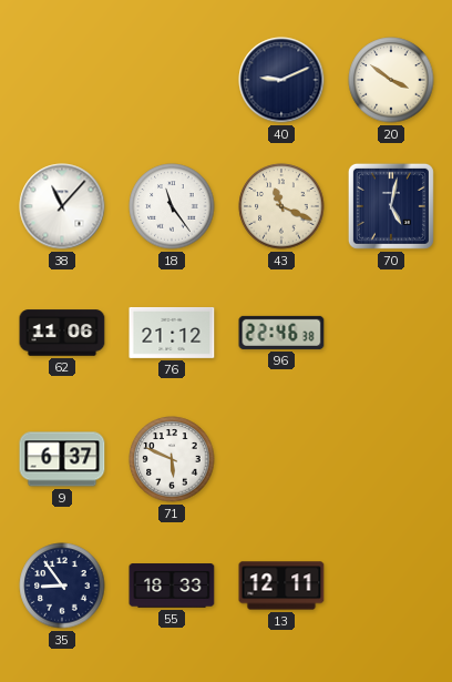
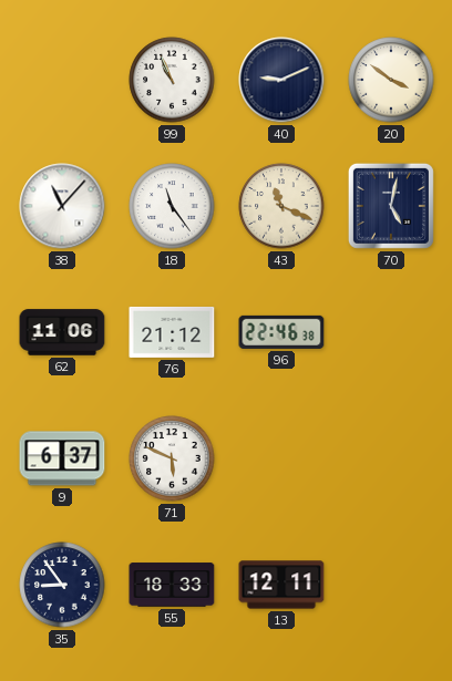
99: none -> 10:56
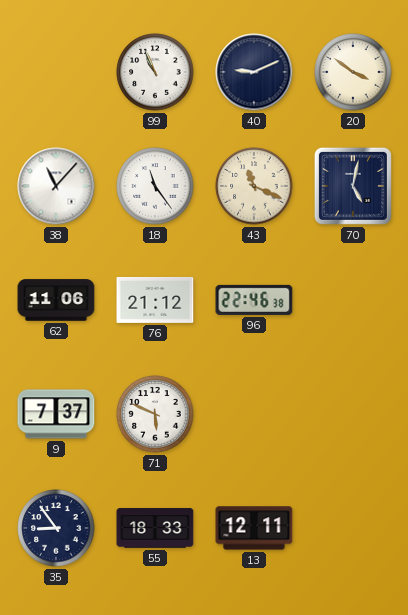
9: 6:37 -> 7:37
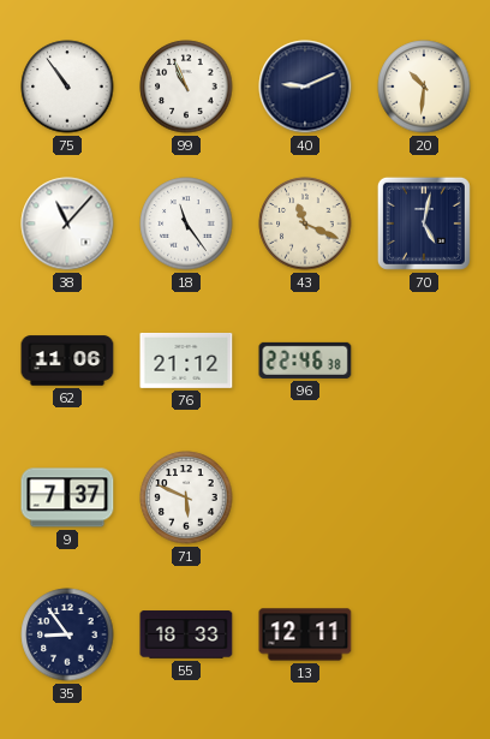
75: none -> 10:54
20: 3:51 -> 10:31
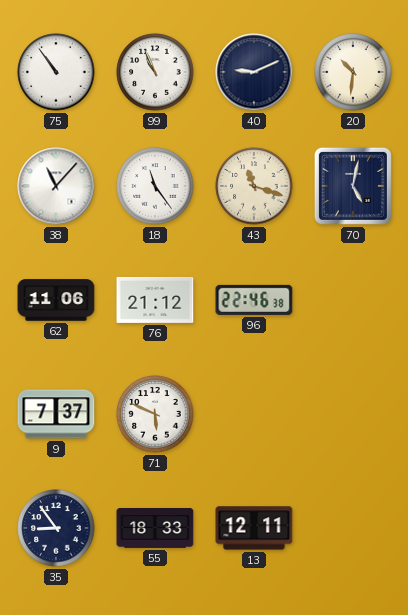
43: 11:19 -> 11:18
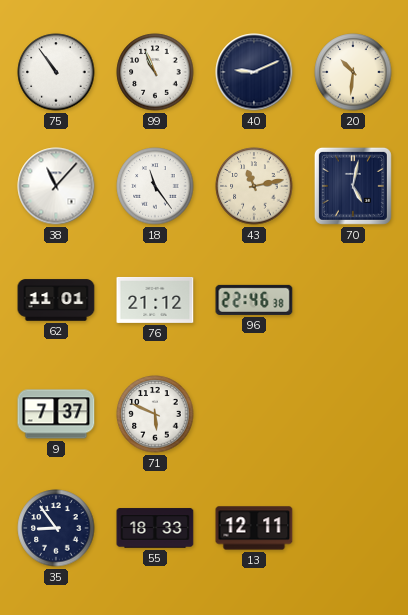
43: 11:18 -> 11:13
62: 11:06 -> 11:01
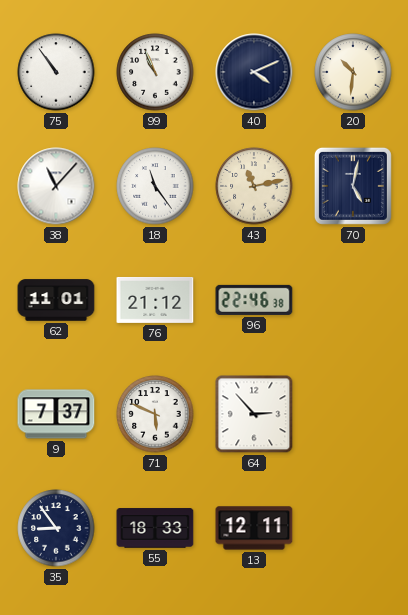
40: 9:11 -> 4:11
64: none -> 2:53
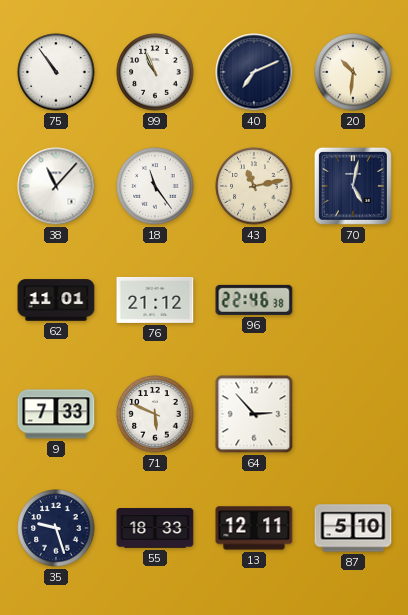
40: 4:11 -> 7:11
9: 7:37 -> 7:33
35: 8:54 -> 9:27
87: none -> 5:10
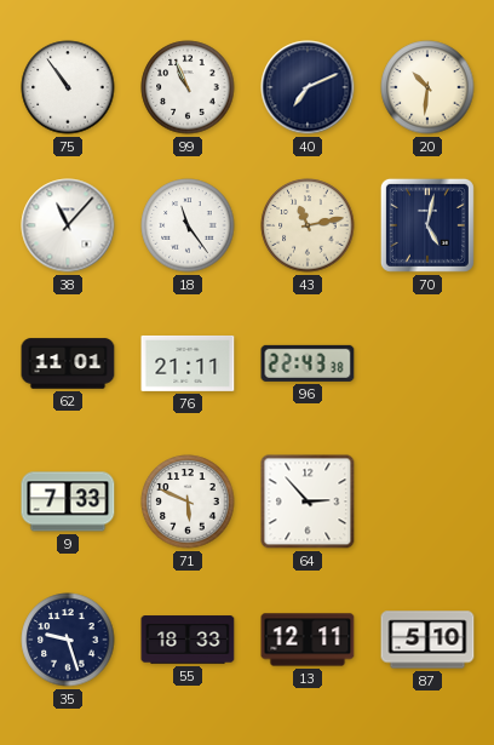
76: 21:12 -> 21:11
96: 22:46 -> 22:43
